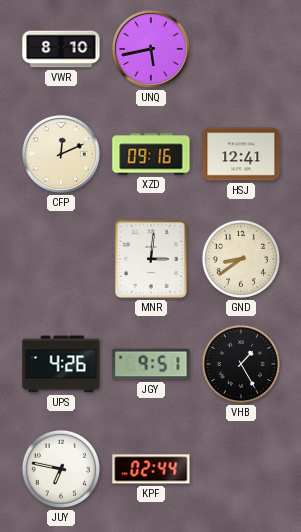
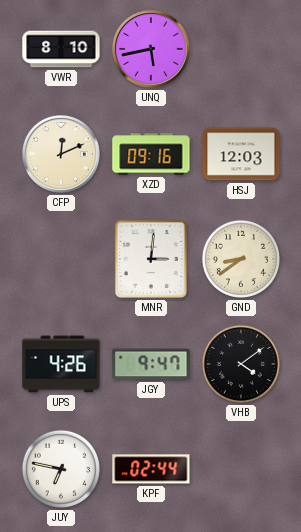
HSJ: 12:41 -> 12:03
JGY: 9:51 -> 9:47
VHB: 1:25 -> 4:09
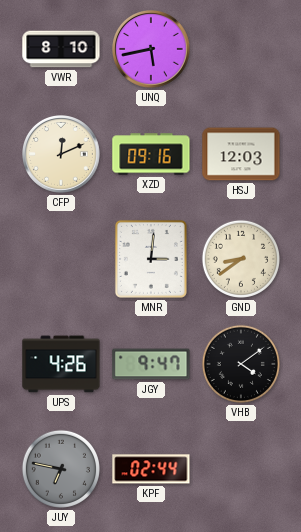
JUY dial: white -> grey
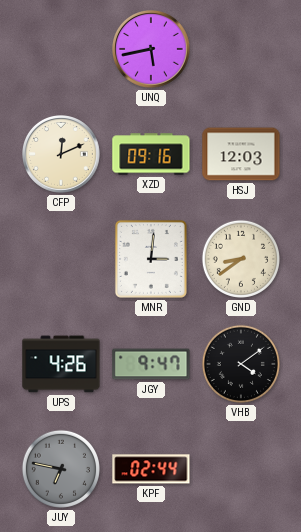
VWR: 8:10 -> none
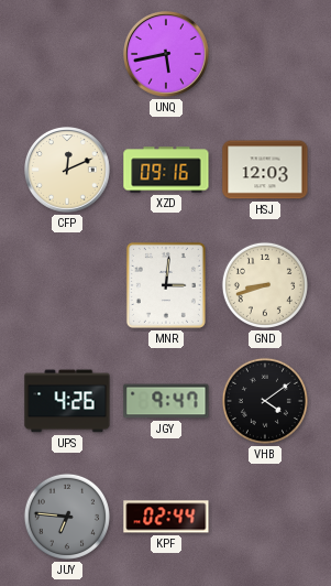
GND: 8:39 -> 8:42
JUY: 6:47 -> 6:46
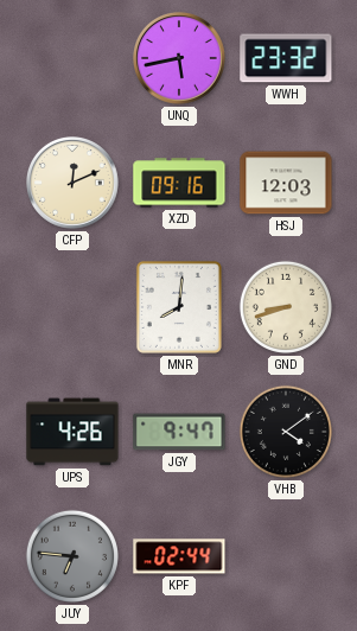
WWH: none -> 23:32
MNR: 3:01 -> 8:01
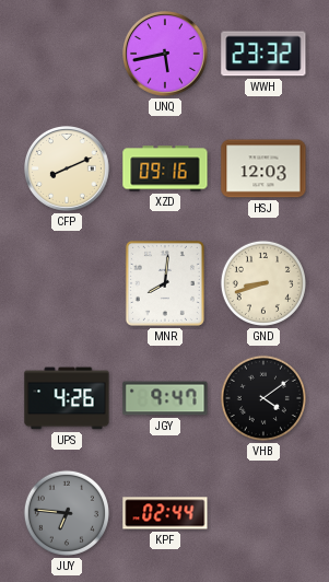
CFP: 12:11 -> 8:11
